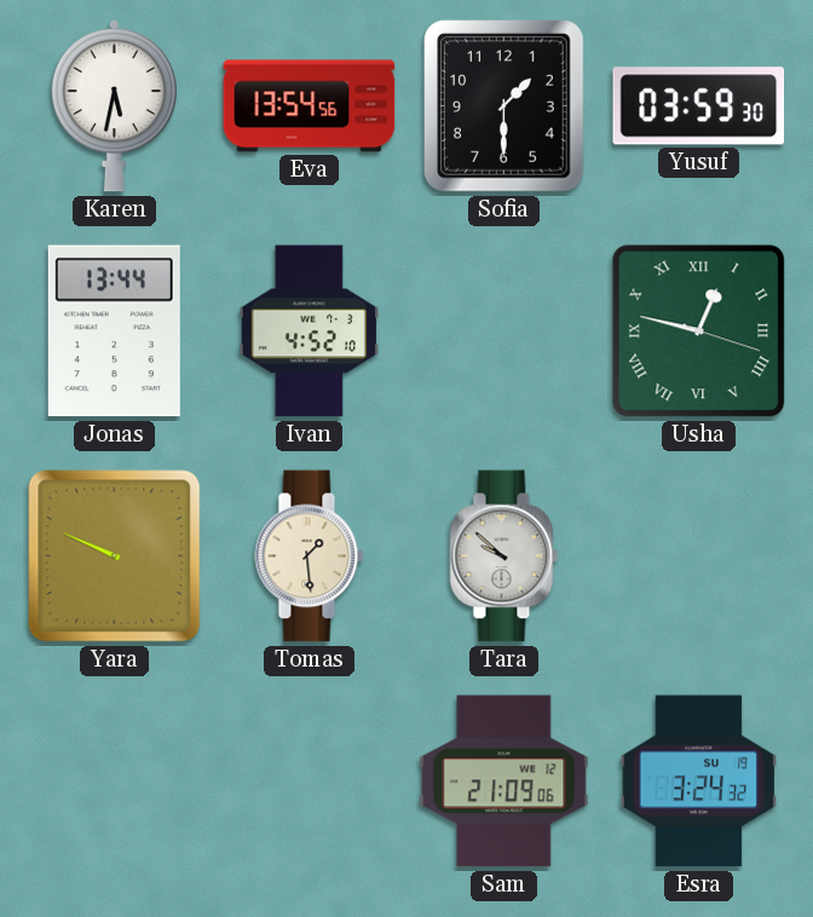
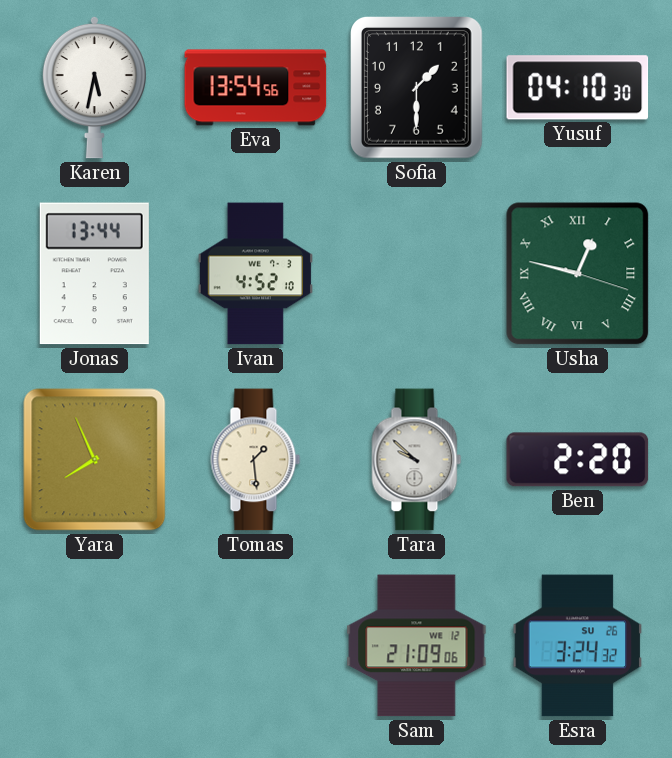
Yusuf: 03:59 -> 04:10
Yara: 9:49 -> 7:56
Ben: none -> 2:20
Esra date: SU 19 -> SU 26
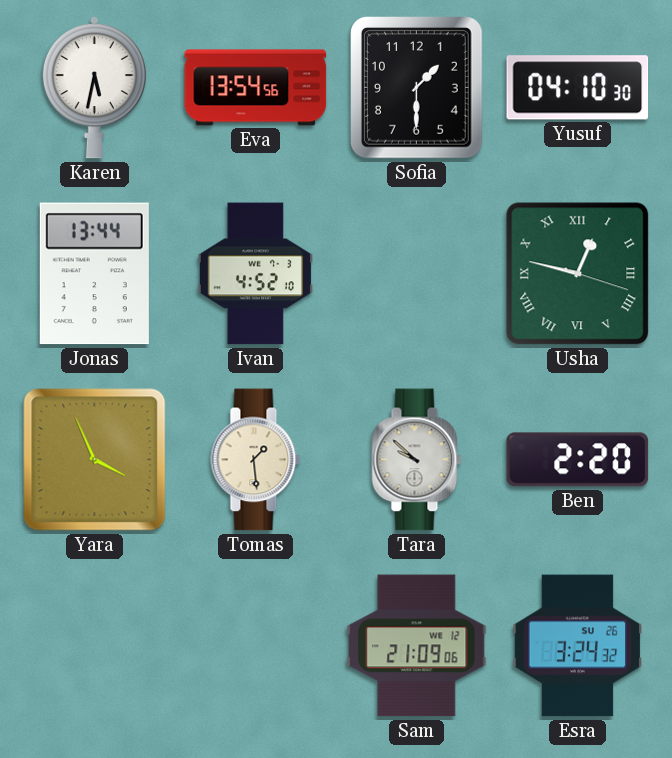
Yara: 7:56 -> 3:56
